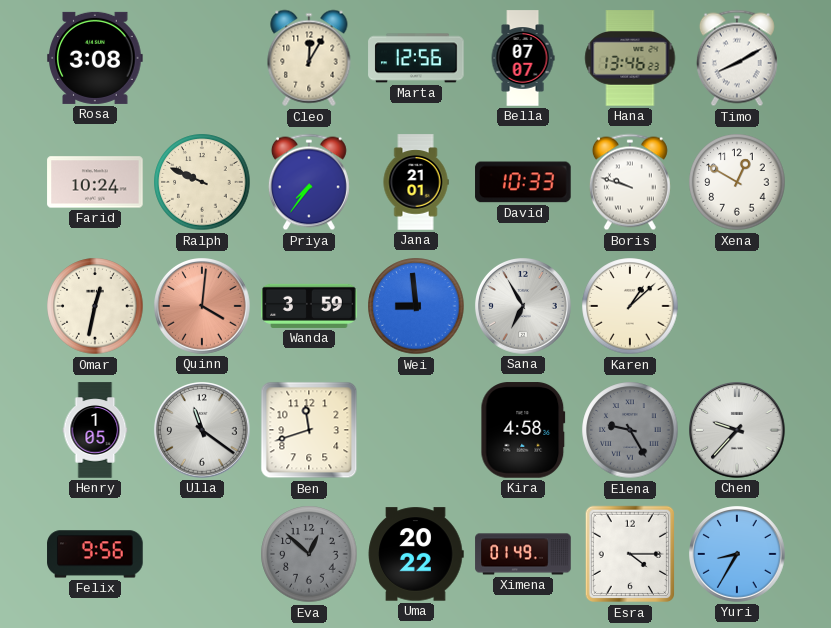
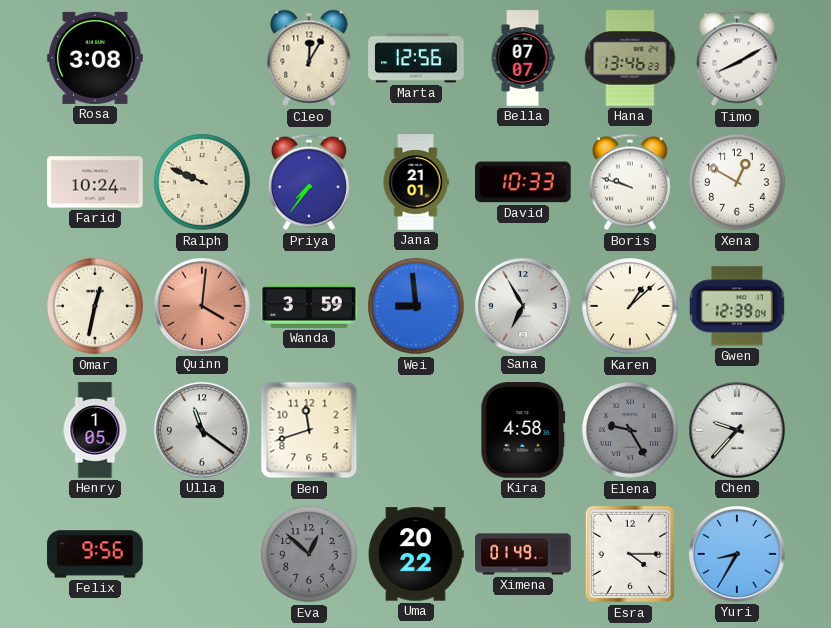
Gwen: none -> 12:39
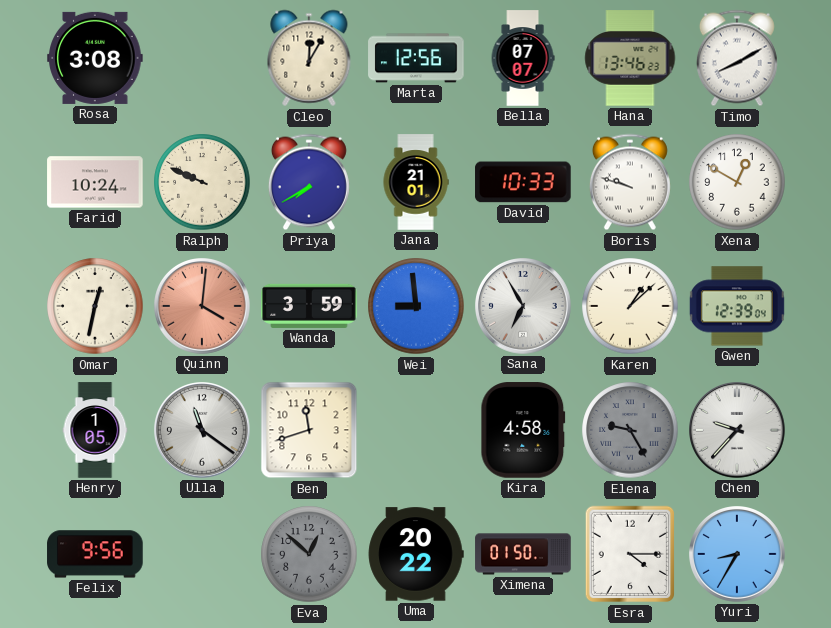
Priya: 7:36 -> 7:40
Ximena: 01:49 -> 01:50
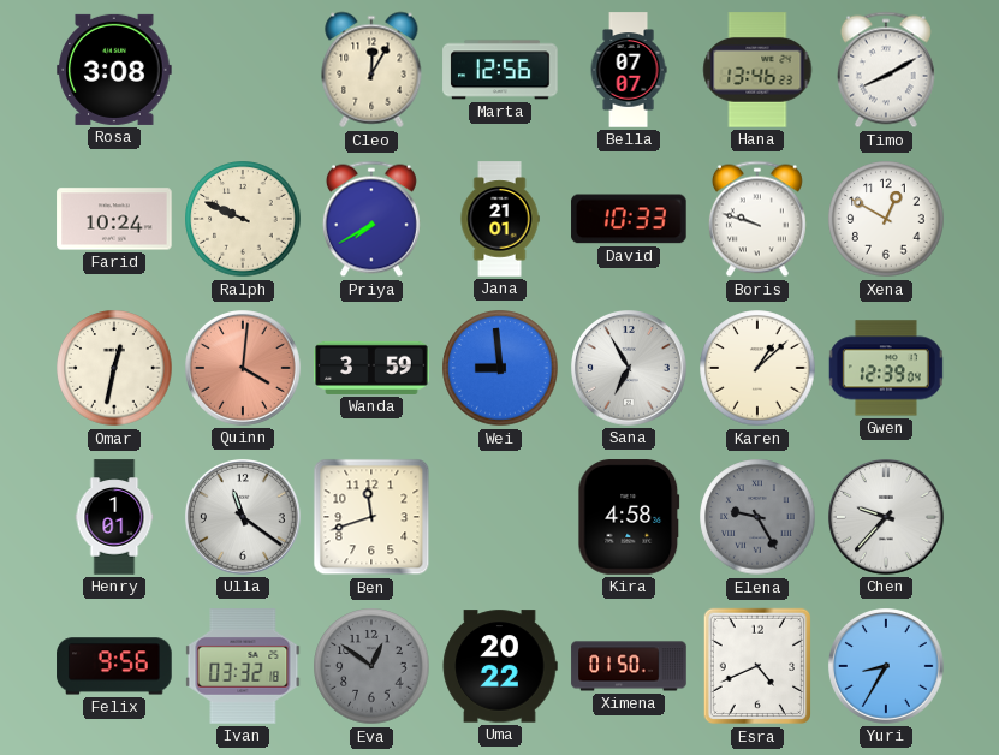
Henry: 1:05 -> 1:01
Ivan: none -> 03:32
Eva: 12:52 -> 12:51
Esra: 4:15 -> 4:41
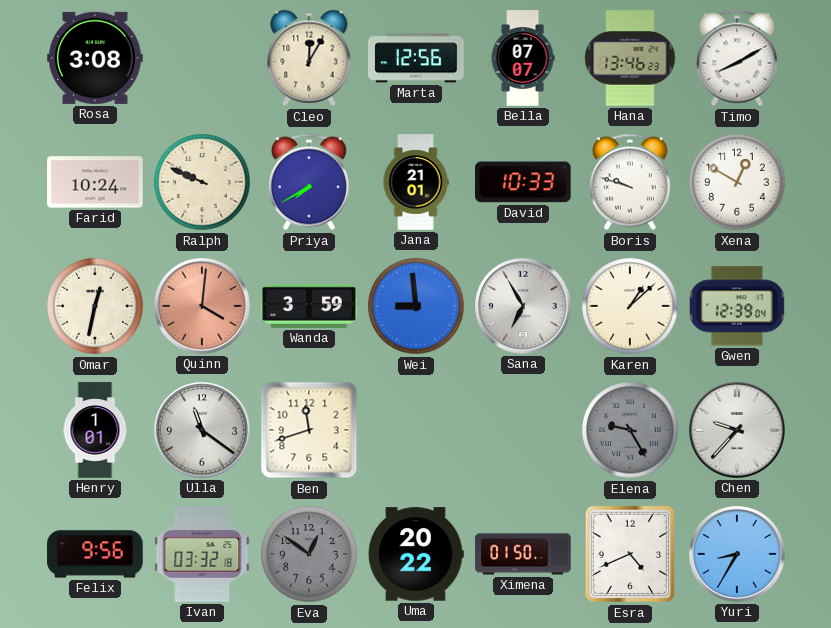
Kira: 4:58 -> none
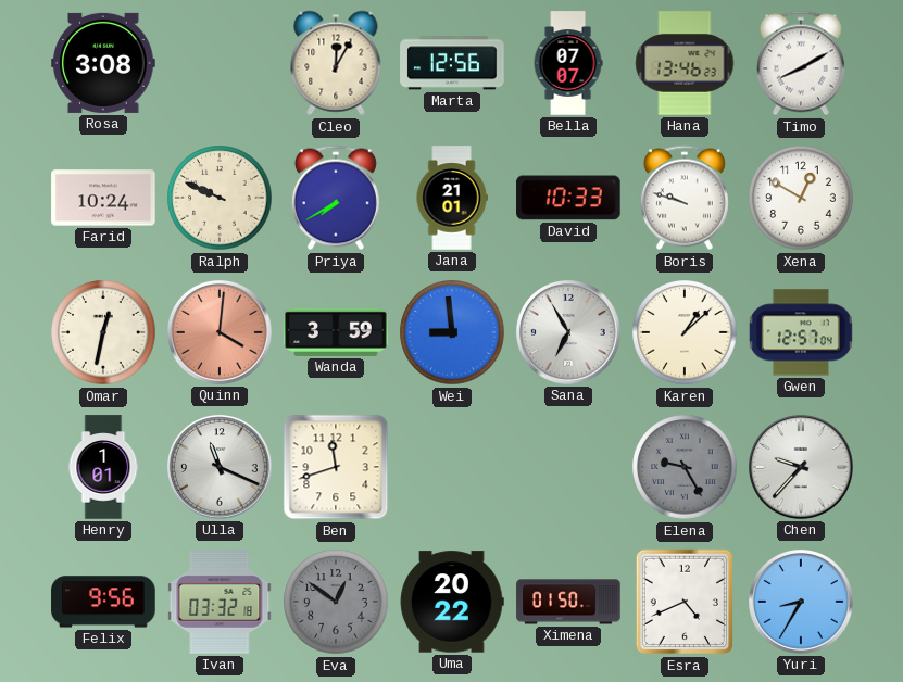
Gwen: 12:39 -> 12:57
Ulla: 11:21 -> 11:19
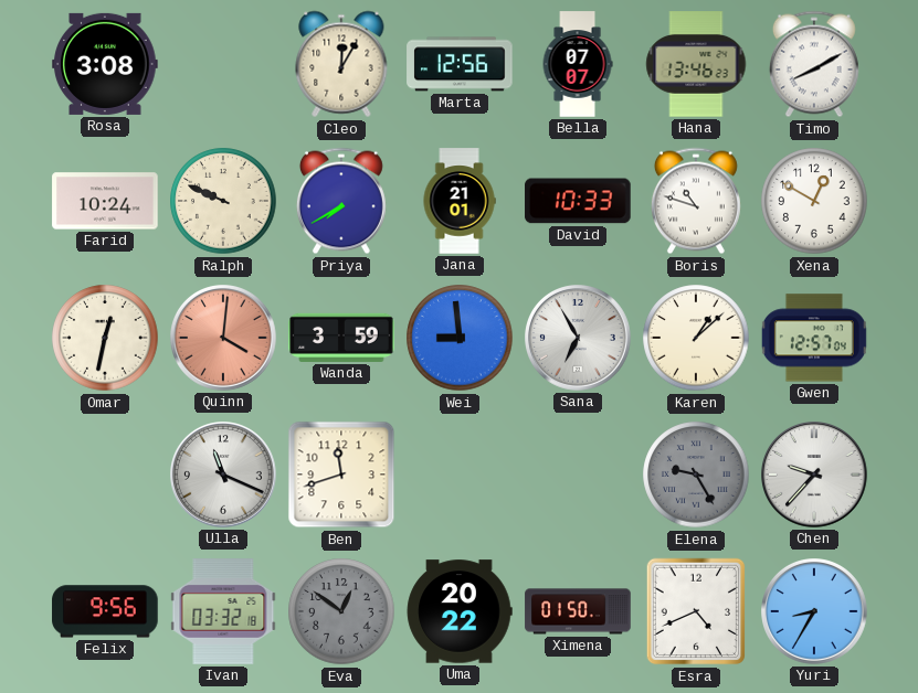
Boris: 9:48 -> 10:48
Henry: 1:01 -> none
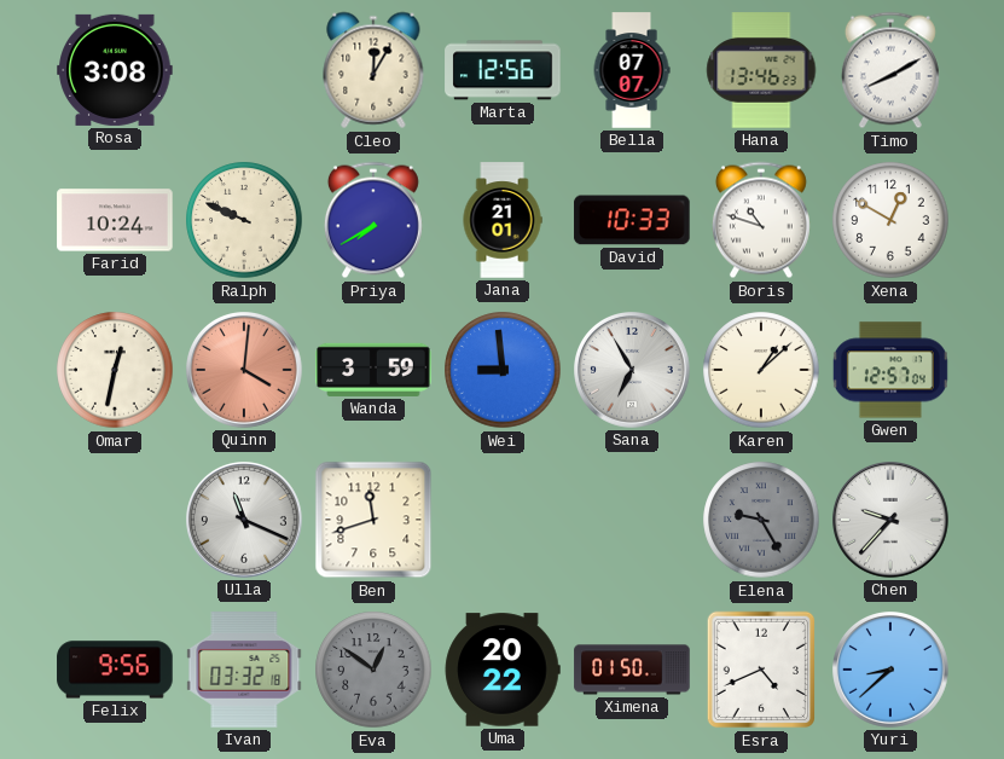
Yuri: 8:35 -> 8:38
